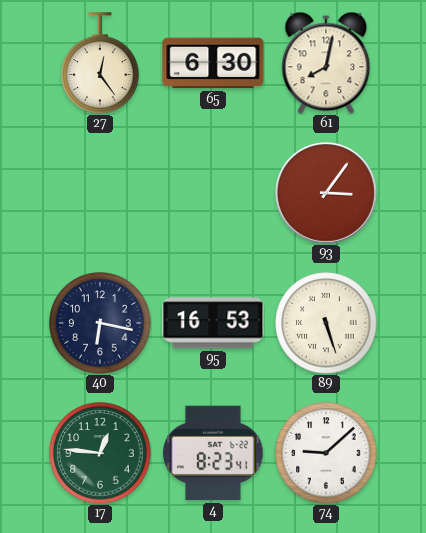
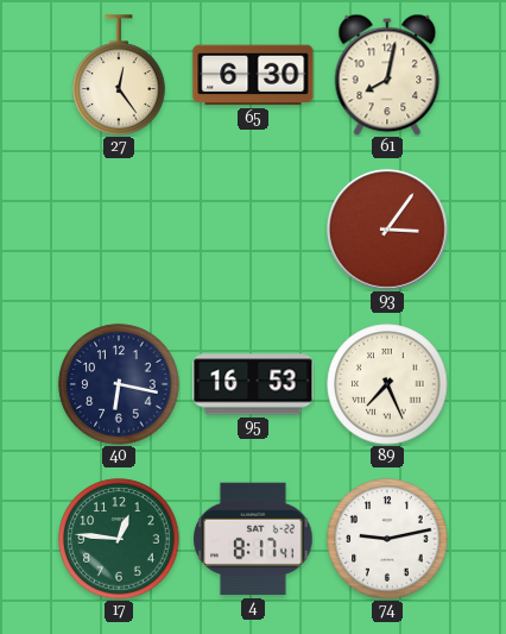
89: 5:27 -> 7:26
4: 8:23 -> 8:17
74: 9:08 -> 9:13
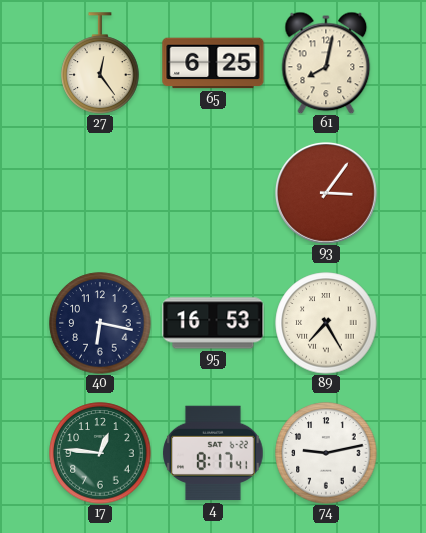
65: 6:30 -> 6:25
89: 7:26 -> 7:25
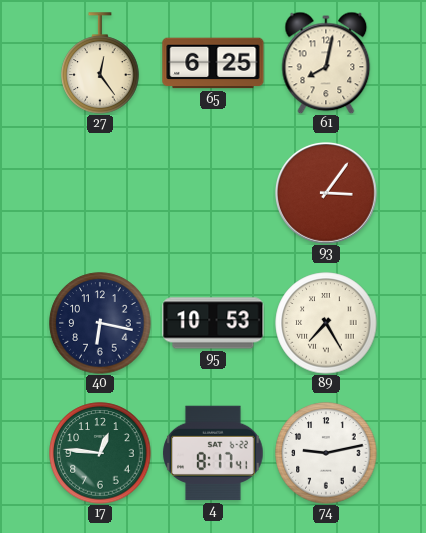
95: 16:53 -> 10:53
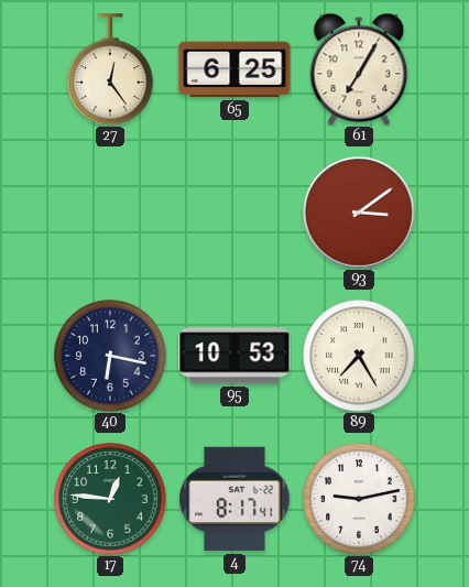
61: 8:02 -> 7:05
93: 3:06 -> 3:09
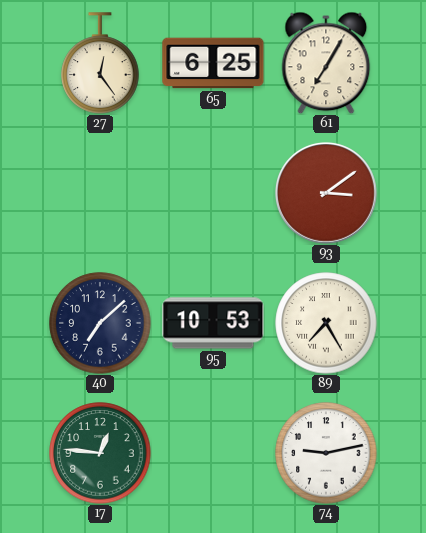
40: 6:17 -> 7:08
4: 8:17 -> none
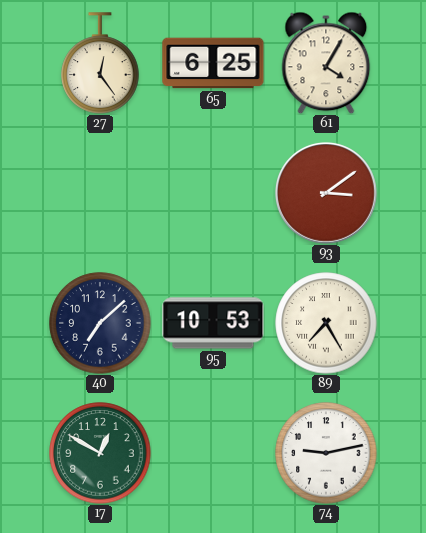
61: 7:05 -> 4:05
17: 12:46 -> 12:50
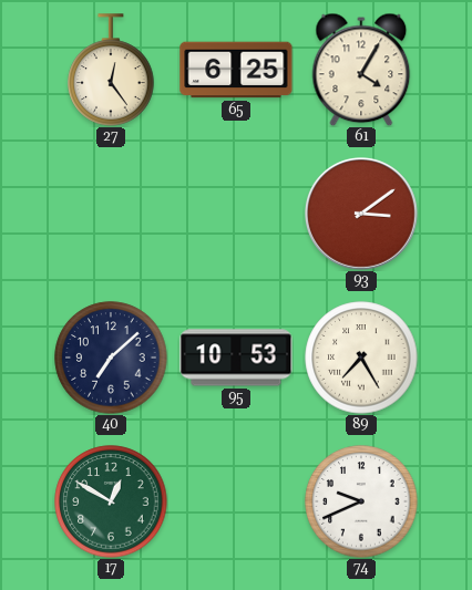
74: 9:13 -> 9:41
